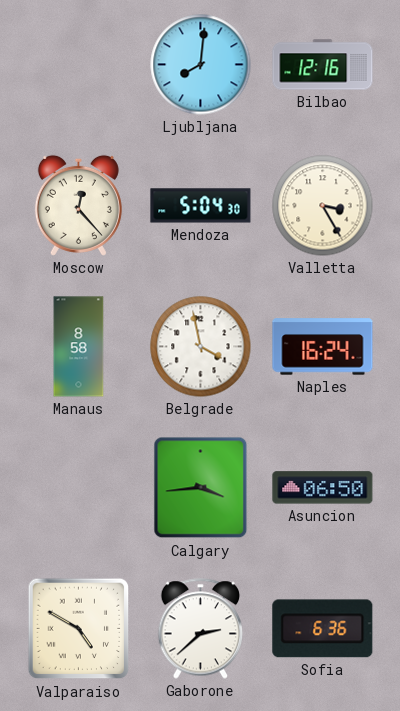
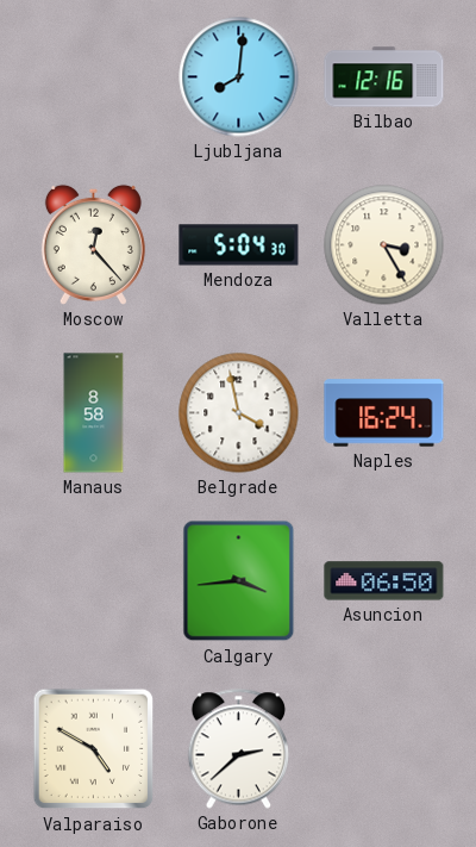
Sofia: 6:36 -> none
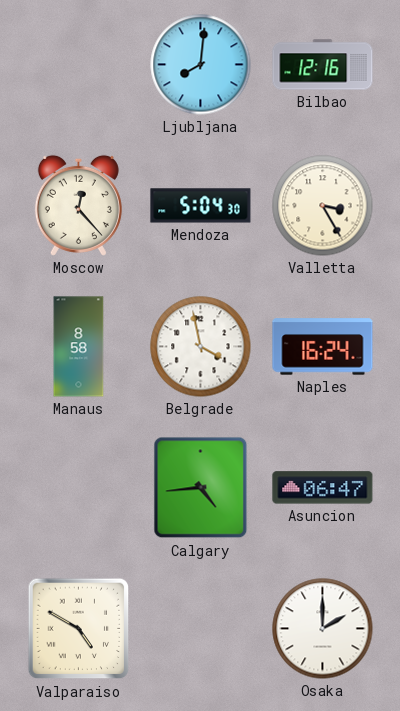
Calgary: 3:44 -> 4:44
Asuncion: 06:50 -> 06:47
Gaborone: 2:38 -> none
Osaka: none -> 2:00
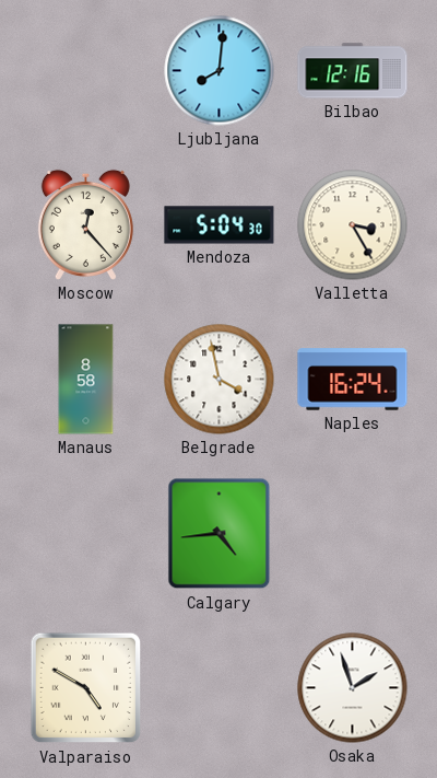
Asuncion: 06:47 -> none
Osaka: 2:00 -> 1:57
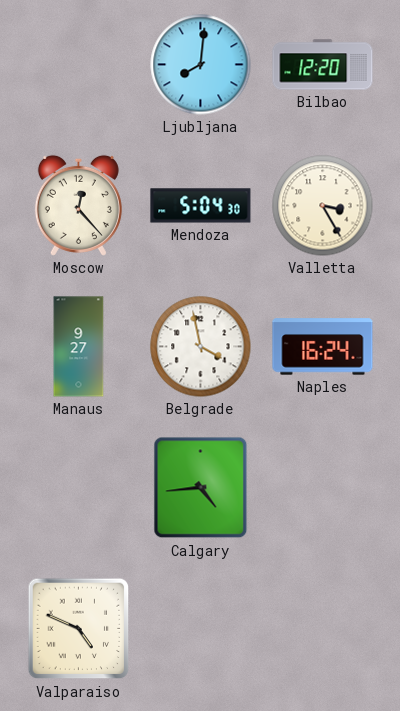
Bilbao: 12:16 -> 12:20
Manaus: 8:58 -> 9:27
Valparaiso: 4:50 -> 4:49
Osaka: 1:57 -> none
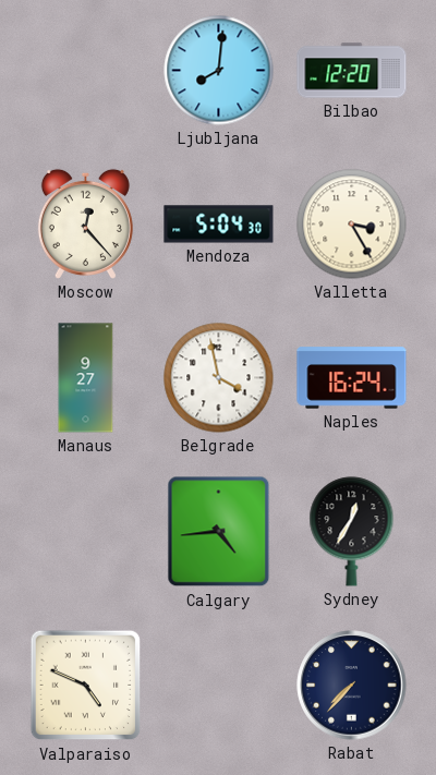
Sydney: none -> 12:35
Rabat: none -> 7:37
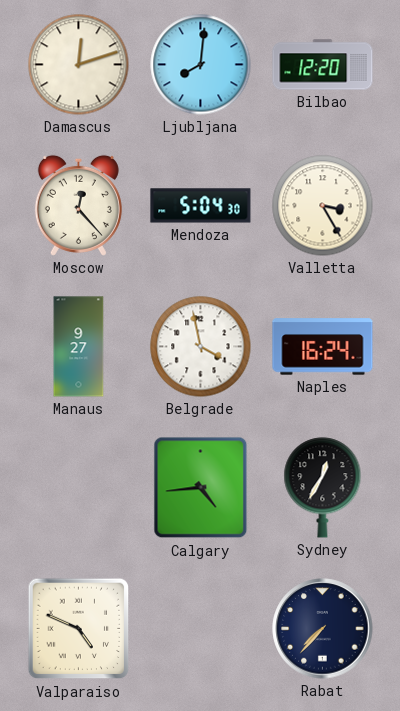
Damascus: none -> 12:12
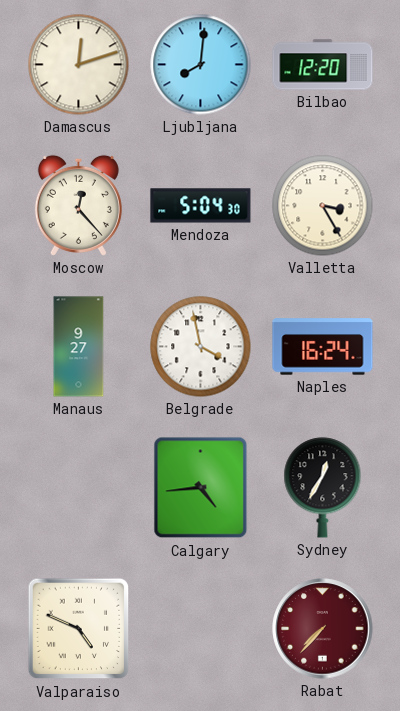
Rabat dial: navy -> burgundy
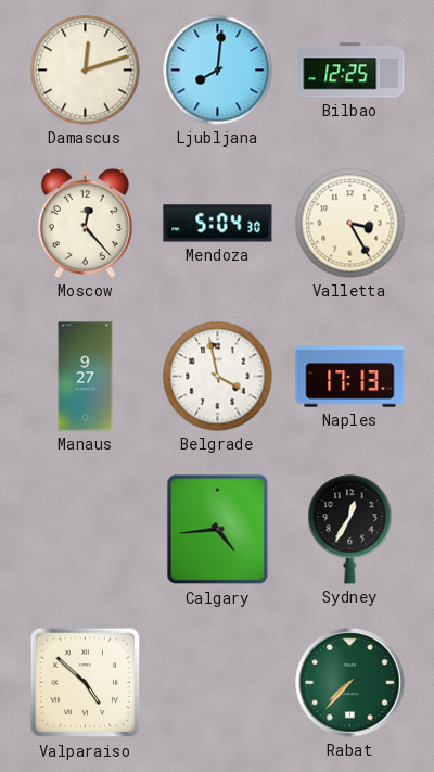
Bilbao: 12:20 -> 12:25
Naples: 16:24 -> 17:13
Valparaiso: 4:49 -> 4:52
Rabat dial: burgundy -> green
